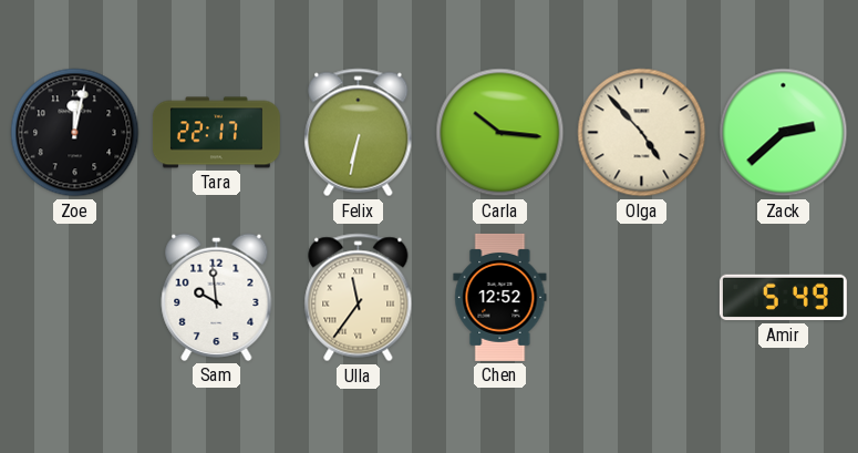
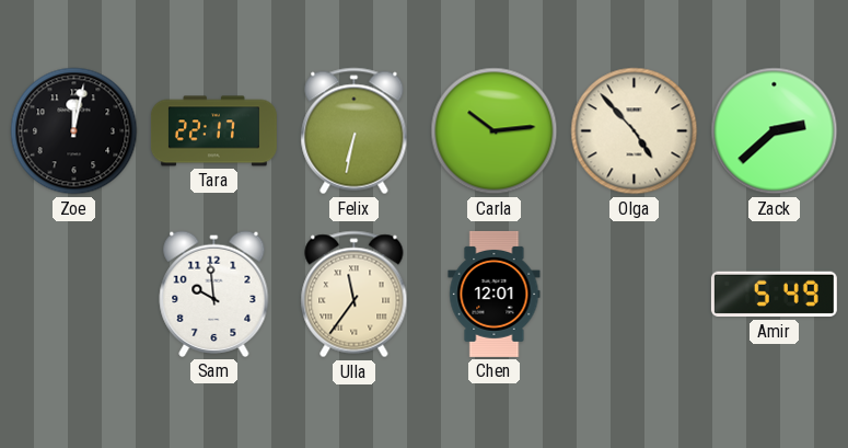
Carla: 10:16 -> 10:14
Chen: 12:52 -> 12:01
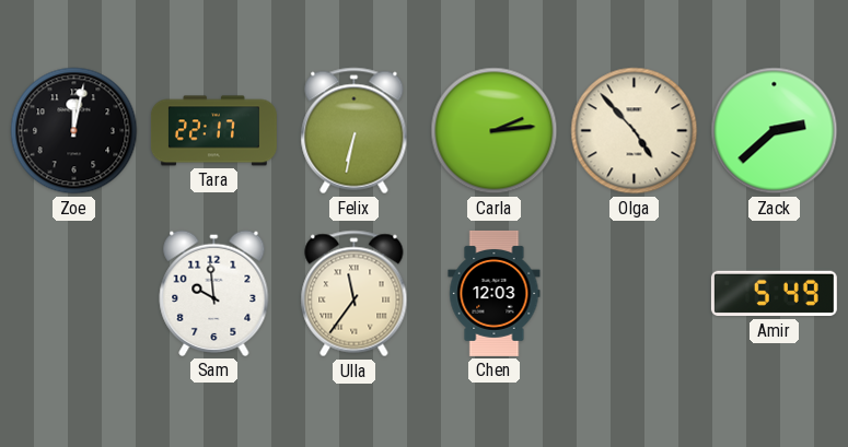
Carla: 10:14 -> 2:14
Chen: 12:01 -> 12:03
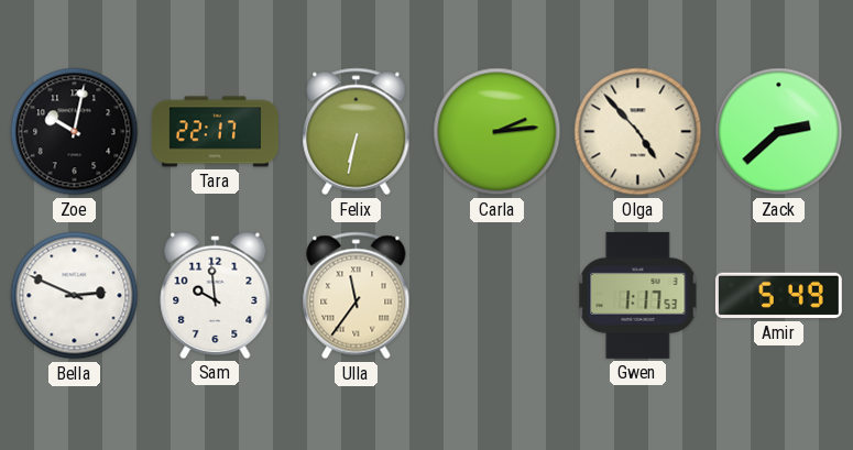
Zoe: 12:02 -> 10:02
Bella: none -> 2:49
Chen: 12:03 -> none
Gwen: none -> 1:17
